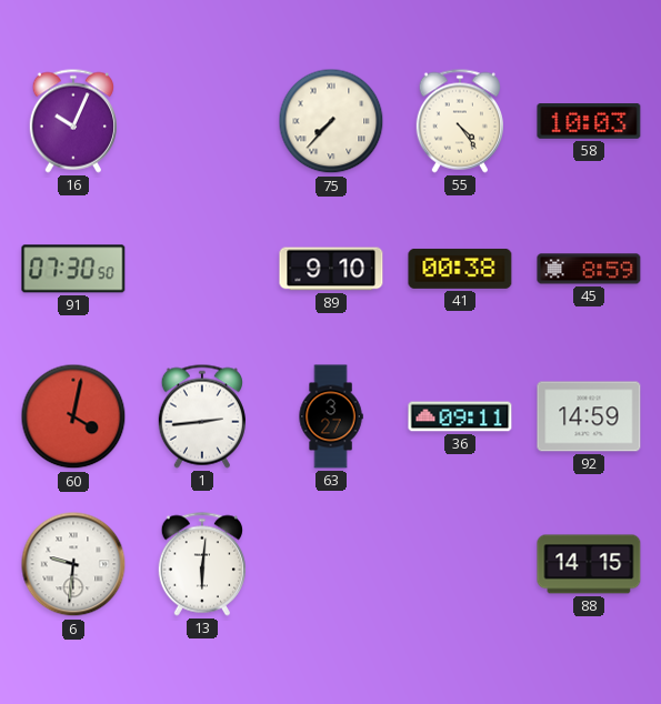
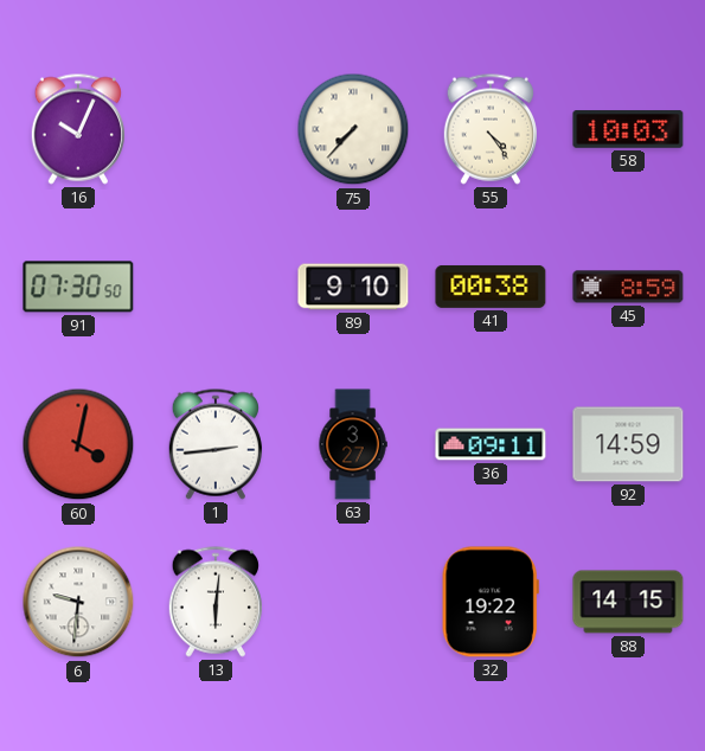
32: none -> 19:22
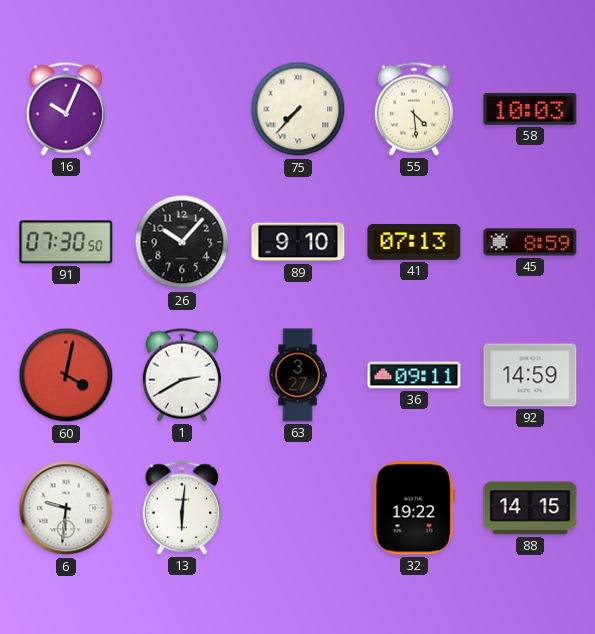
55: 4:24 -> 4:29
26: none -> 10:07
41: 00:38 -> 07:13
1: 2:44 -> 2:40
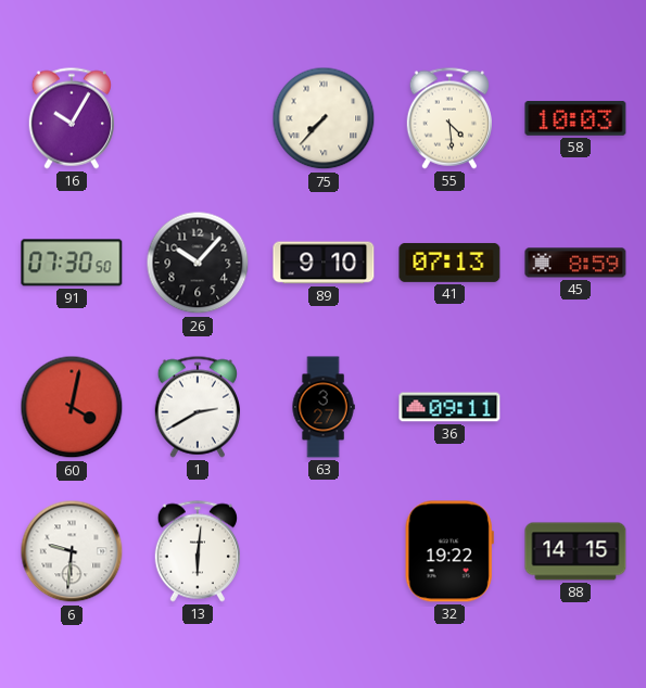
16: 10:04 -> 10:05
92: 14:59 -> none
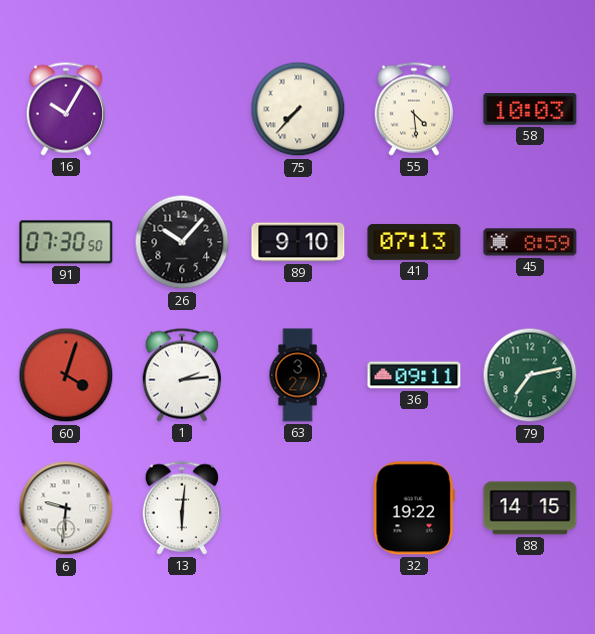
60: 4:02 -> 4:03
1: 2:40 -> 2:14
79: none -> 7:13
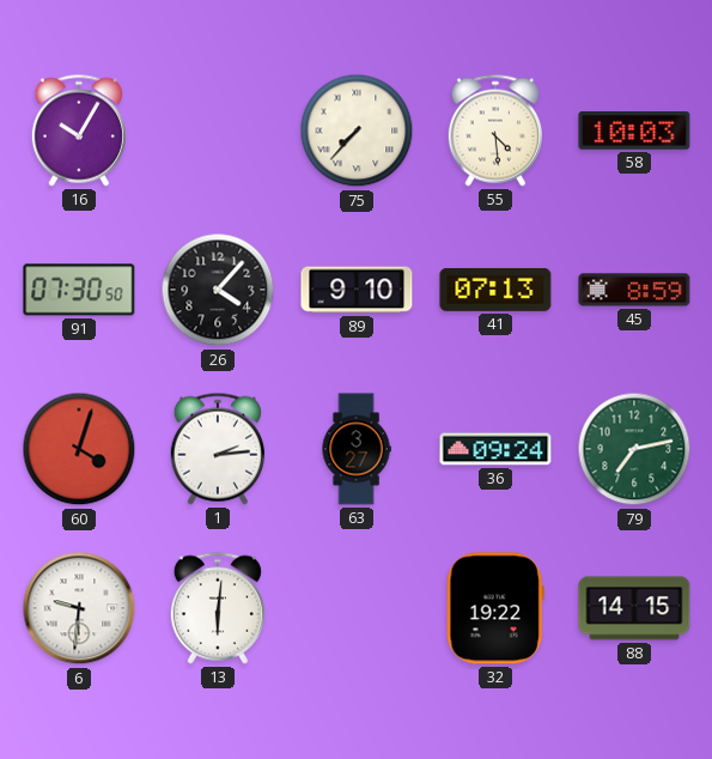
26: 10:07 -> 4:07
36: 09:11 -> 09:24
